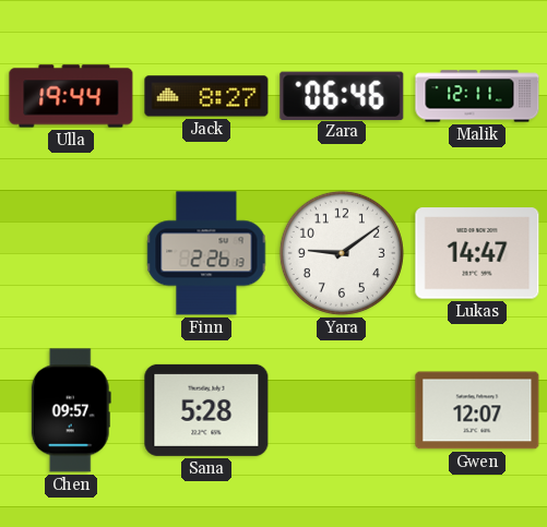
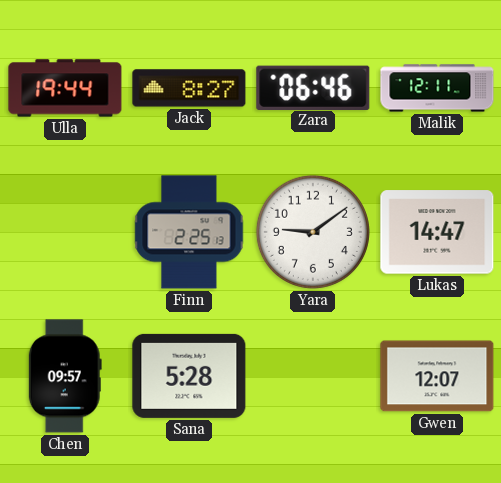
Finn: 2:26 -> 2:25
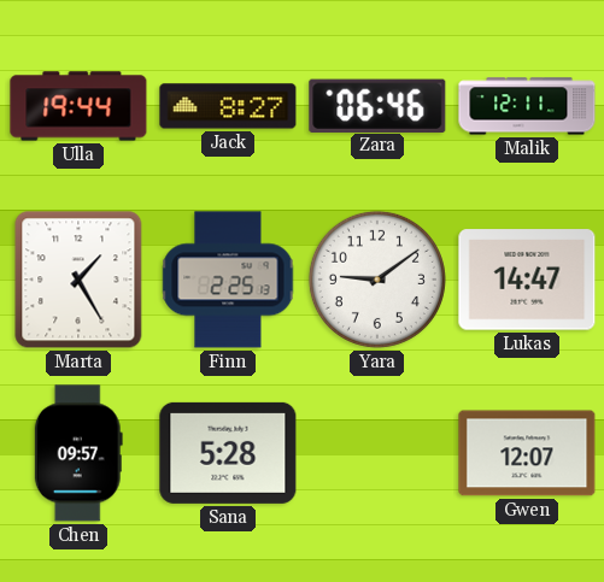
Marta: none -> 1:25
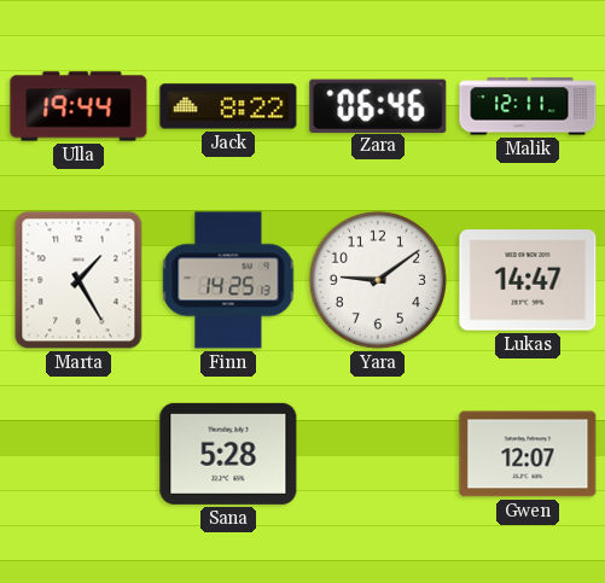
Jack: 8:27 -> 8:22
Finn: 2:25 -> 14:25
Chen: 09:57 -> none
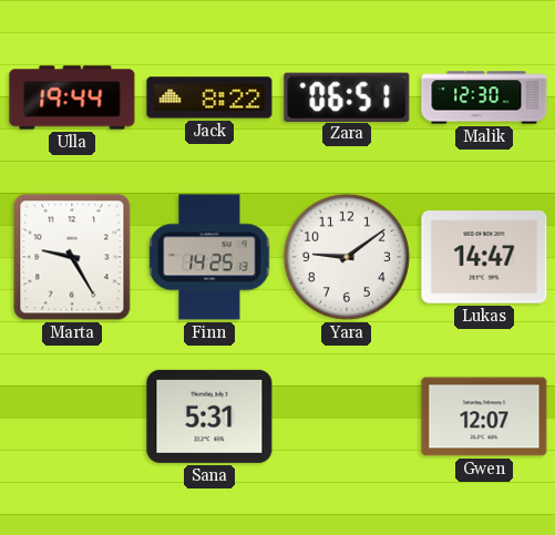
Zara: 06:46 -> 06:51
Malik: 12:11 -> 12:30
Marta: 1:25 -> 9:25
Sana: 5:28 -> 5:31
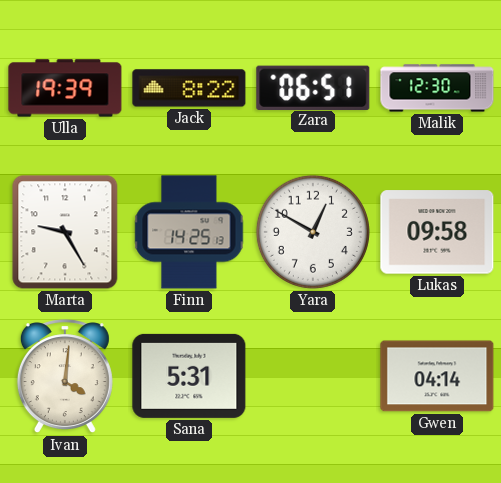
Ulla: 19:44 -> 19:39
Yara: 9:09 -> 12:50
Lukas: 14:47 -> 09:58
Ivan: none -> 4:01
Gwen: 12:07 -> 04:14
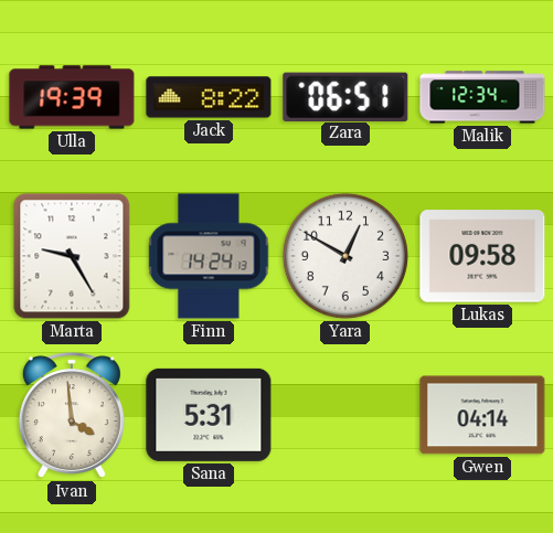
Malik: 12:30 -> 12:34
Finn: 14:25 -> 14:24
Ivan: 4:01 -> 3:59
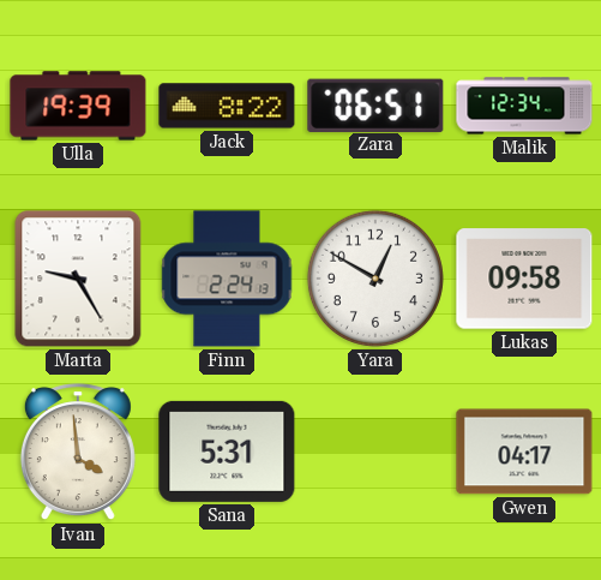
Finn: 14:24 -> 2:24
Gwen: 04:14 -> 04:17
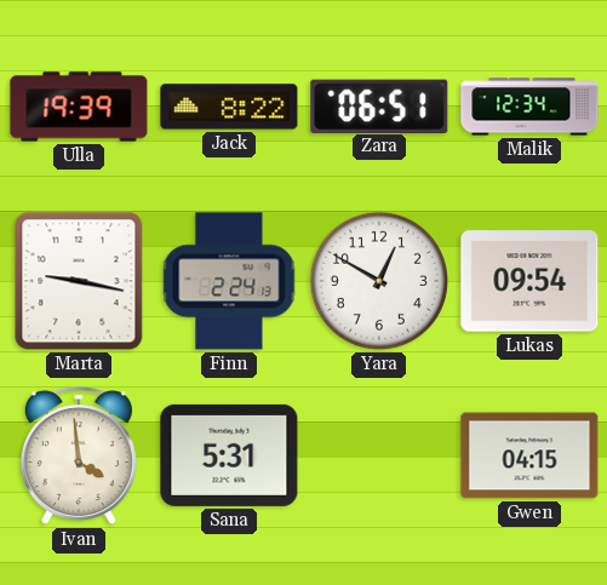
Marta: 9:25 -> 9:17
Lukas: 09:58 -> 09:54
Gwen: 04:17 -> 04:15
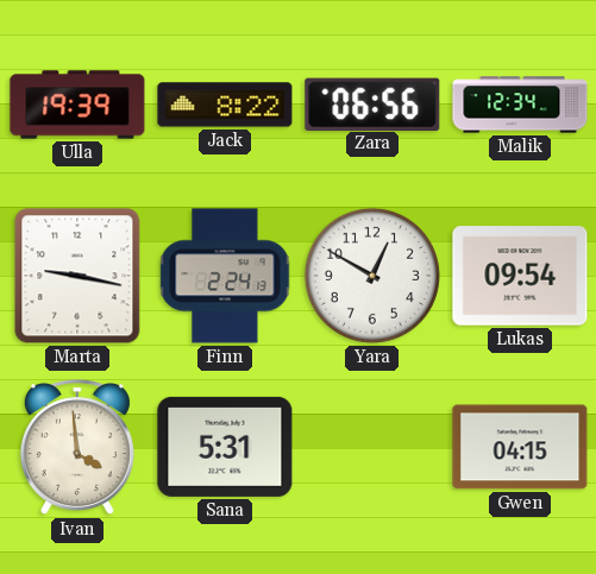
Zara: 06:51 -> 06:56
